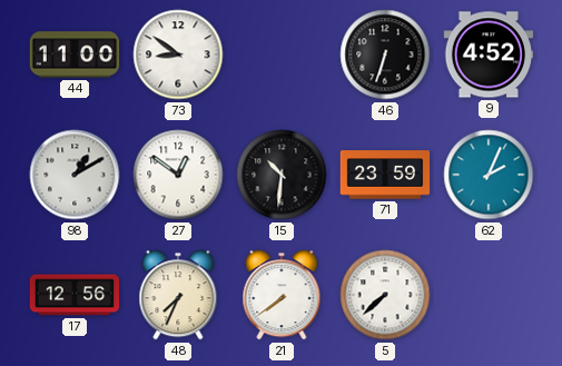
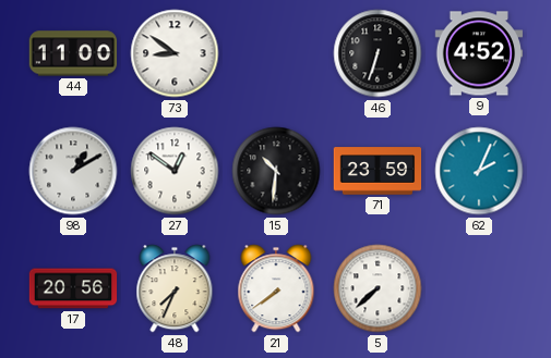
17: 12:56 -> 20:56
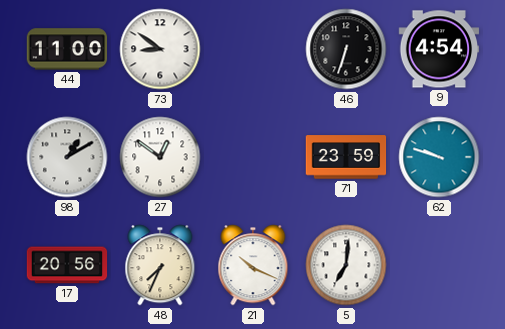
9: 4:52 -> 4:54
15: 10:31 -> none
62: 2:04 -> 9:48
21: 7:39 -> 10:19
5: 7:38 -> 7:01
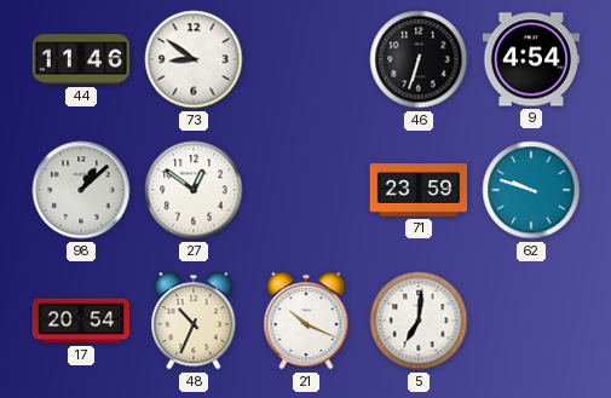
44: 11:00 -> 11:46
98: 1:10 -> 1:08
17: 20:56 -> 20:54
48: 7:34 -> 10:34
